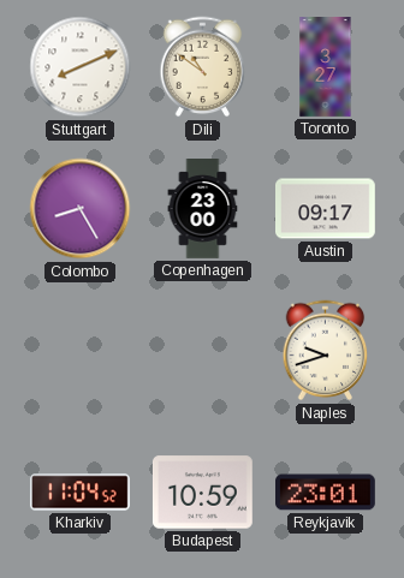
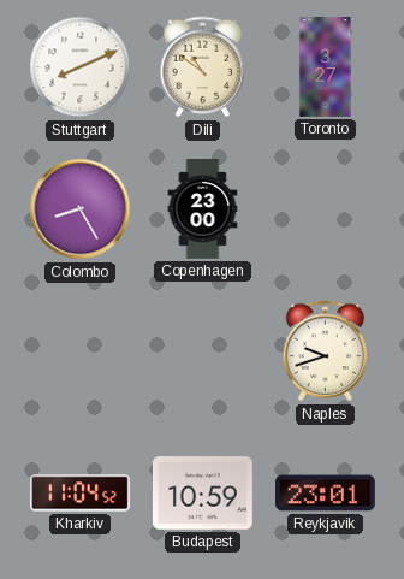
Austin: 09:17 -> none
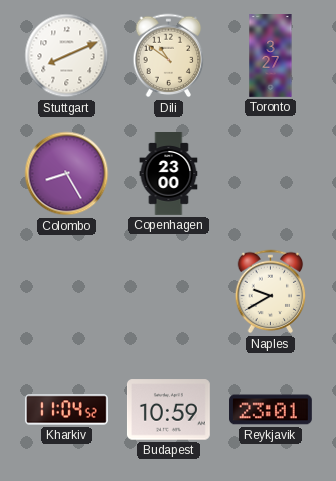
Naples: 9:42 -> 9:40
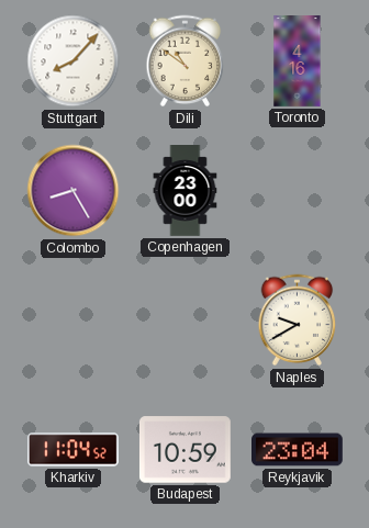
Stuttgart: 8:11 -> 8:07
Toronto: 3:27 -> 4:16
Reykjavik: 23:01 -> 23:04
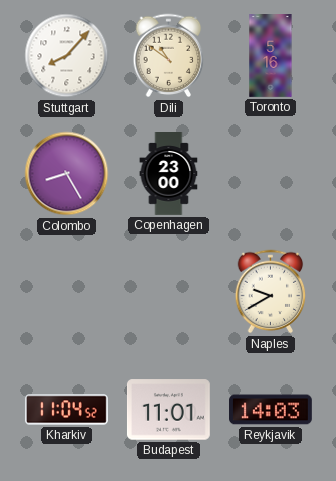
Toronto: 4:16 -> 5:16
Budapest: 10:59 -> 11:01
Reykjavik: 23:04 -> 14:03
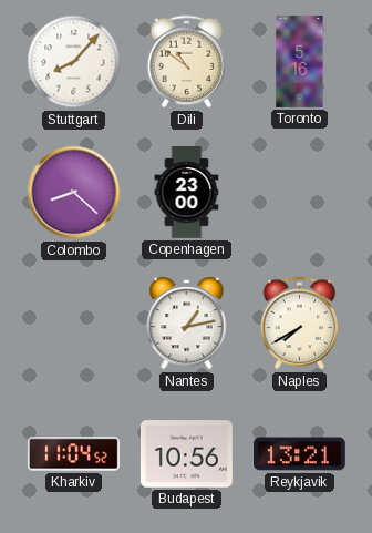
Colombo: 8:25 -> 8:22
Nantes: none -> 1:13
Naples: 9:40 -> 7:40
Budapest: 11:01 -> 10:56
Reykjavik: 14:03 -> 13:21
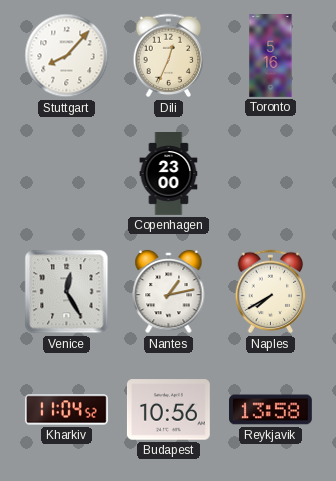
Dili: 10:51 -> 12:34
Colombo: 8:22 -> none
Venice: none -> 12:25
Reykjavik: 13:21 -> 13:58
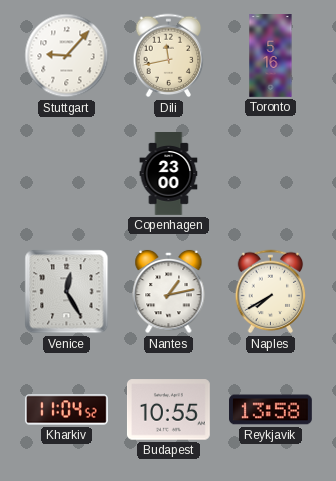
Stuttgart: 8:07 -> 9:07
Dili: 12:34 -> 11:43
Budapest: 10:56 -> 10:55
